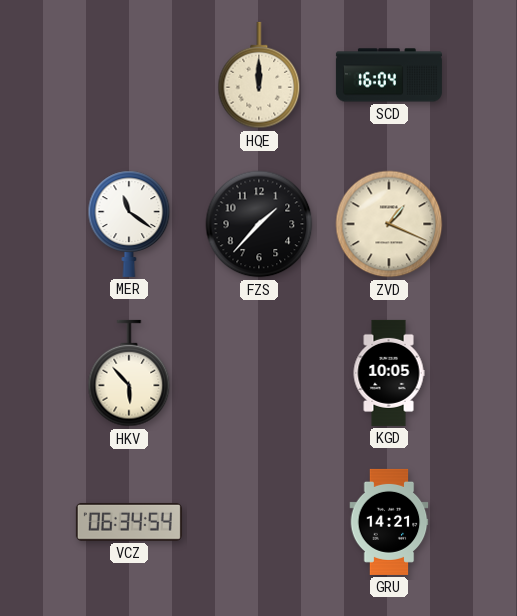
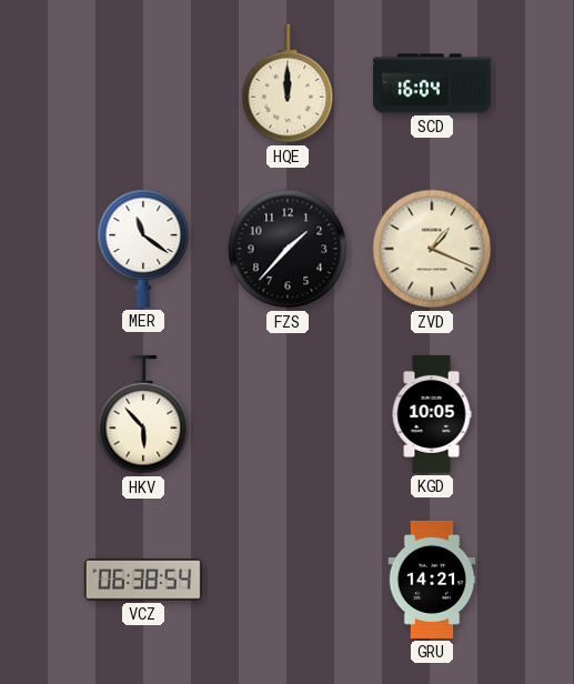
VCZ: 06:34 -> 06:38
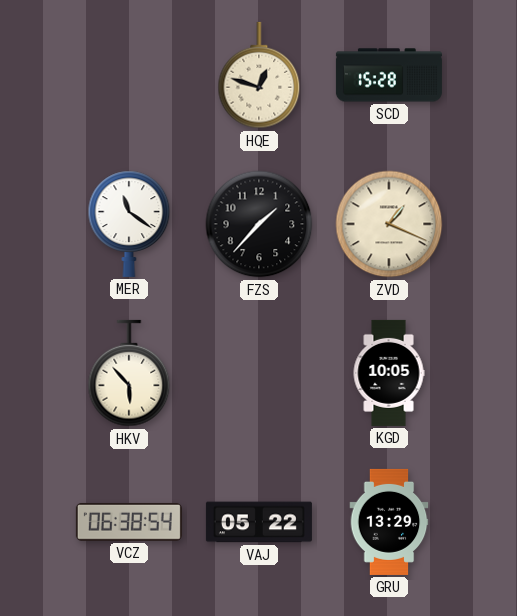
HQE: 12:00 -> 12:48
SCD: 16:04 -> 15:28
VAJ: none -> 05:22
GRU: 14:21 -> 13:29
